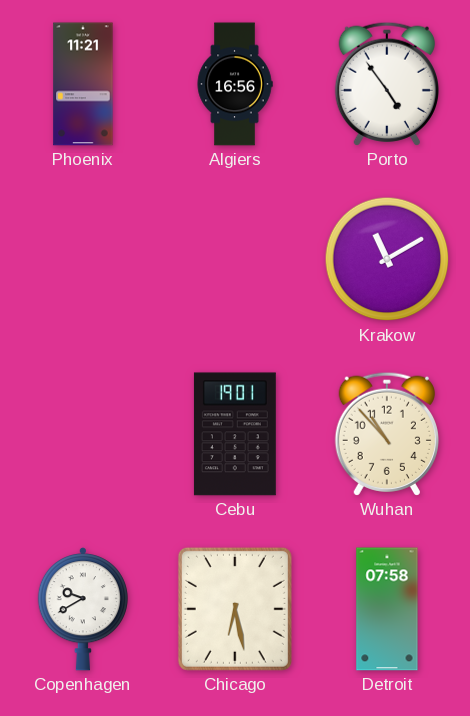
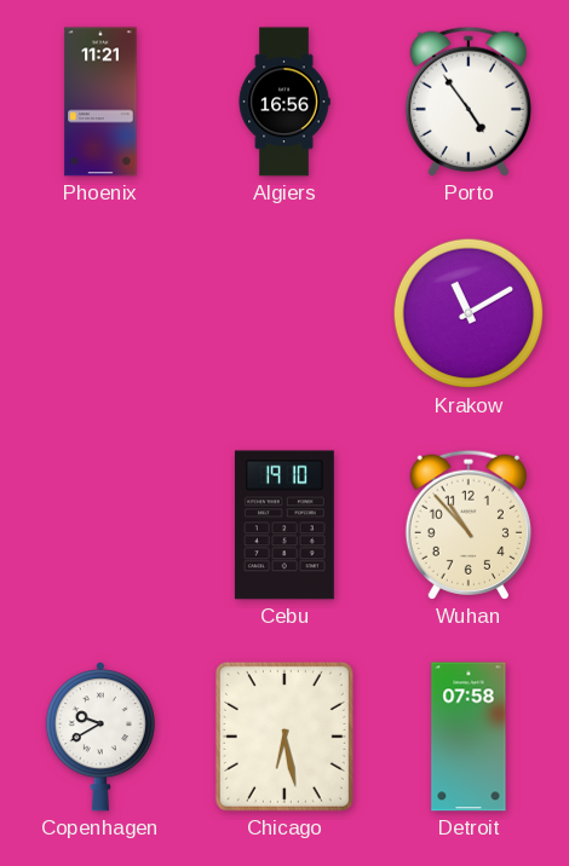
Cebu: 19:01 -> 19:10
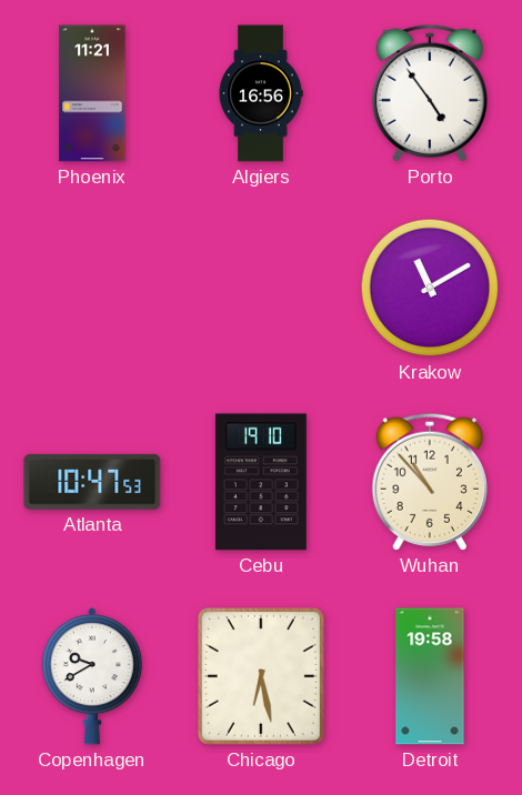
Atlanta: none -> 10:47
Detroit: 07:58 -> 19:58
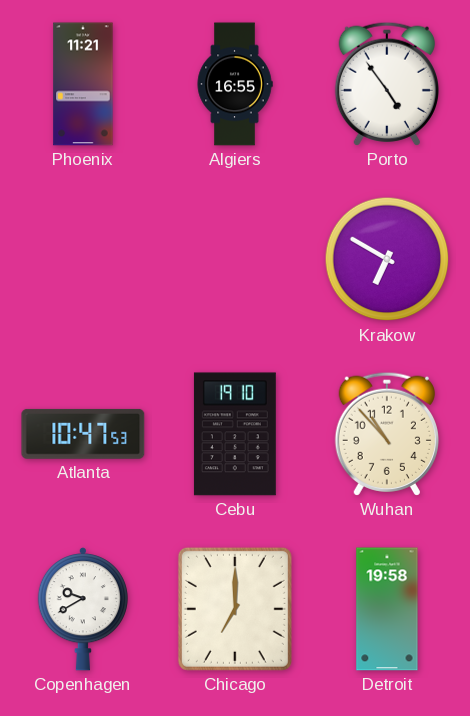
Algiers: 16:56 -> 16:55
Krakow: 11:10 -> 6:50
Chicago: 6:28 -> 7:00
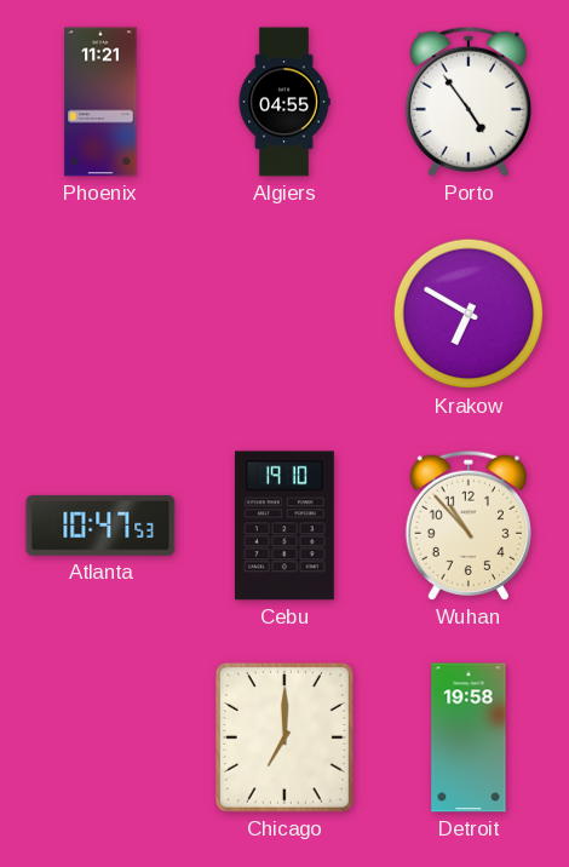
Algiers: 16:55 -> 04:55
Copenhagen: 9:40 -> none
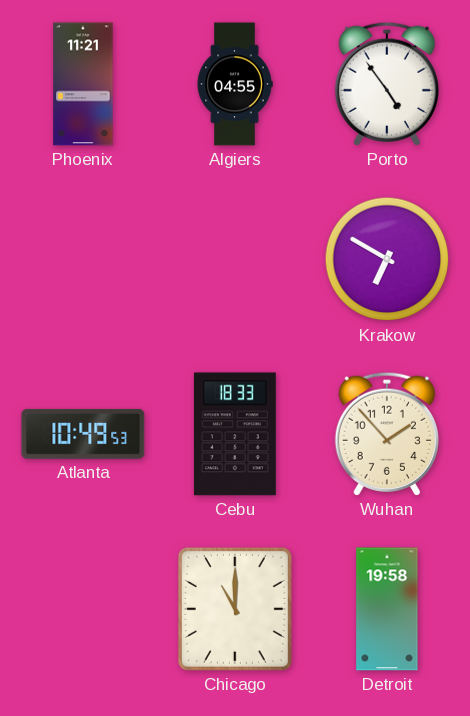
Atlanta: 10:47 -> 10:49
Cebu: 19:10 -> 18:33
Wuhan: 10:53 -> 1:53
Chicago: 7:00 -> 11:00
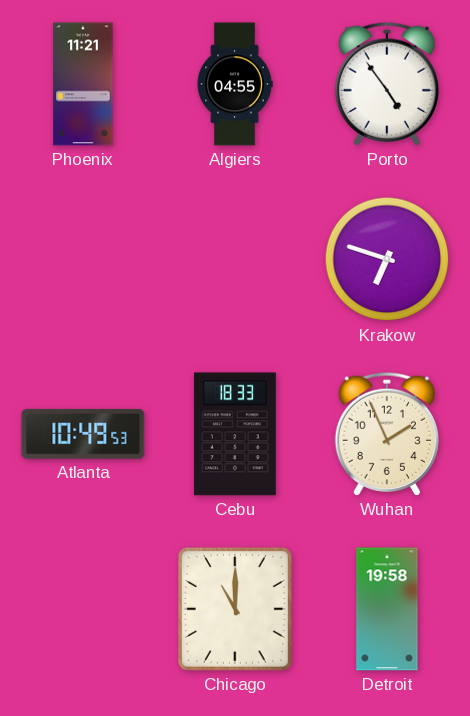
Krakow: 6:50 -> 6:48
Wuhan: 1:53 -> 1:56
